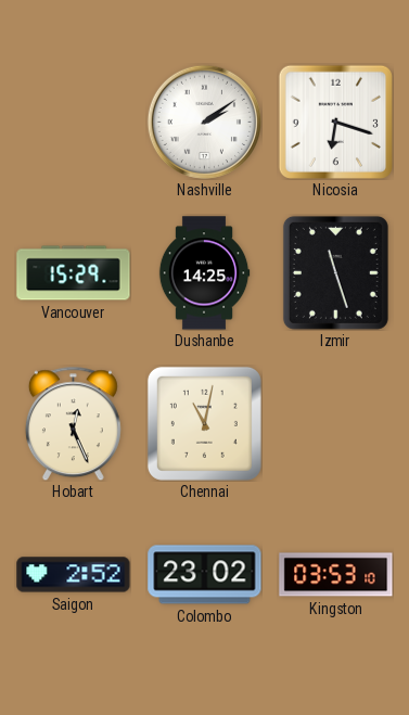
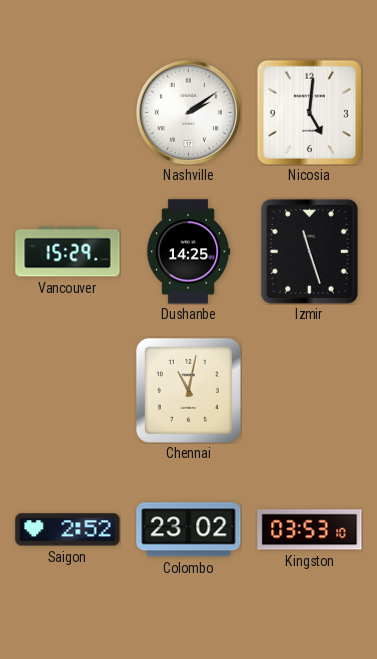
Nicosia: 6:18 -> 5:01
Hobart: 12:26 -> none
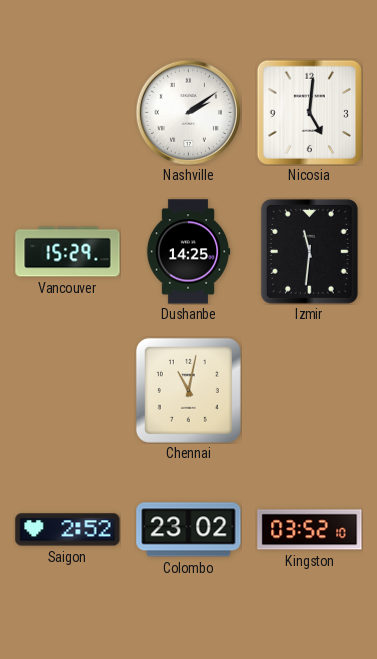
Izmir: 11:27 -> 11:31
Kingston: 03:53 -> 03:52
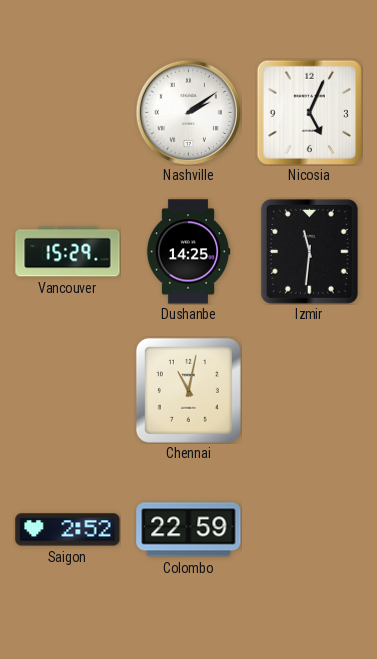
Nicosia: 5:01 -> 5:04
Colombo: 23:02 -> 22:59
Kingston: 03:52 -> none
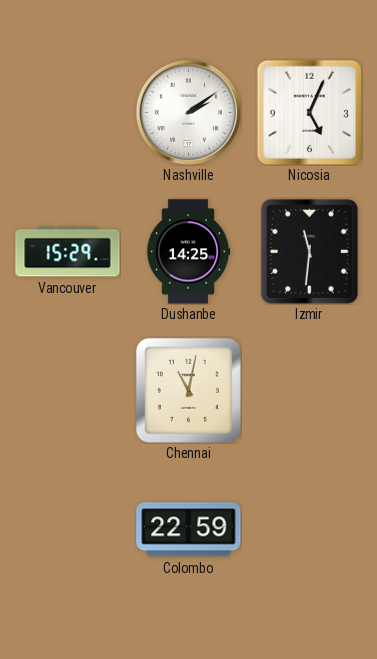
Saigon: 2:52 -> none
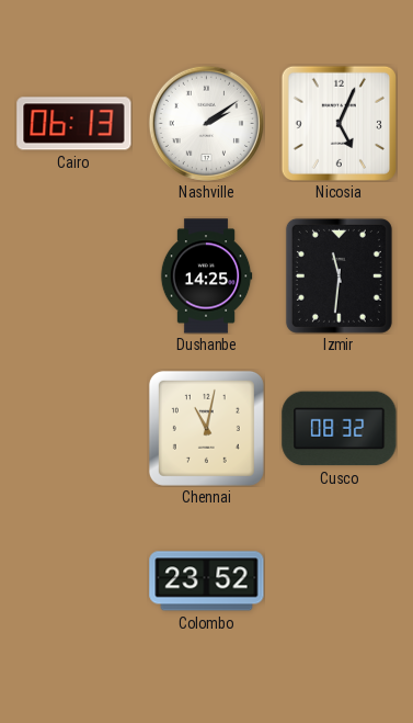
Cairo: none -> 06:13
Vancouver: 15:29 -> none
Cusco: none -> 08:32
Colombo: 22:59 -> 23:52
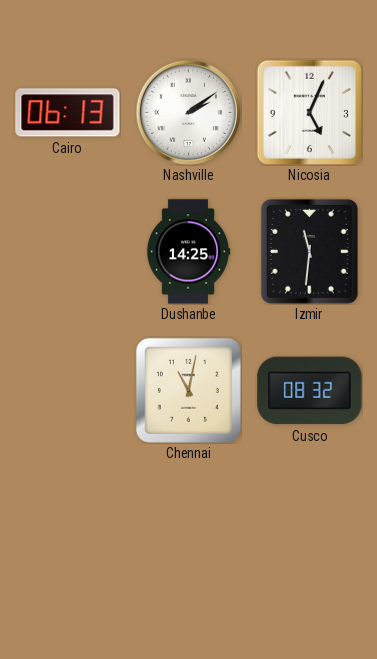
Colombo: 23:52 -> none
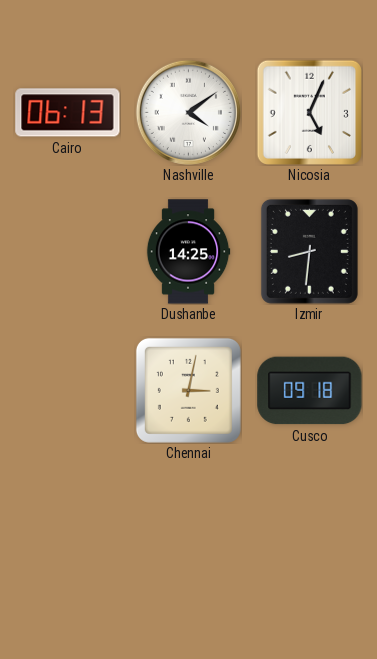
Nashville: 2:09 -> 4:09
Izmir: 11:31 -> 8:31
Chennai: 11:02 -> 3:02
Cusco: 08:32 -> 09:18
